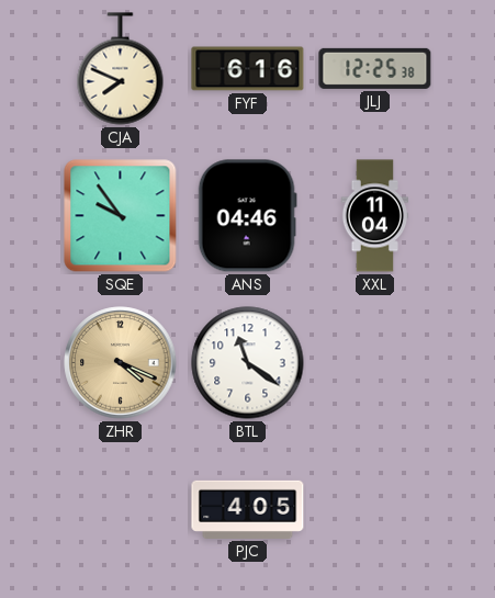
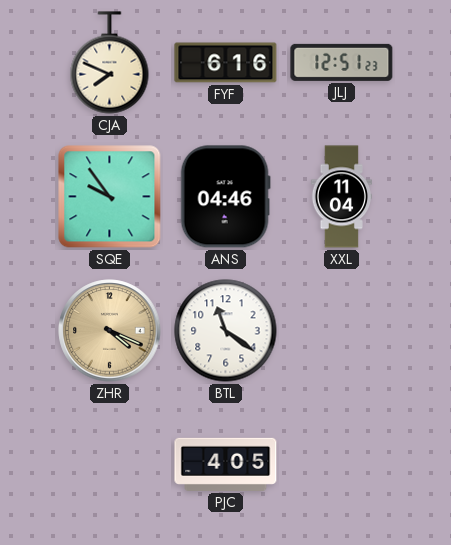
JLJ: 12:25 -> 12:51
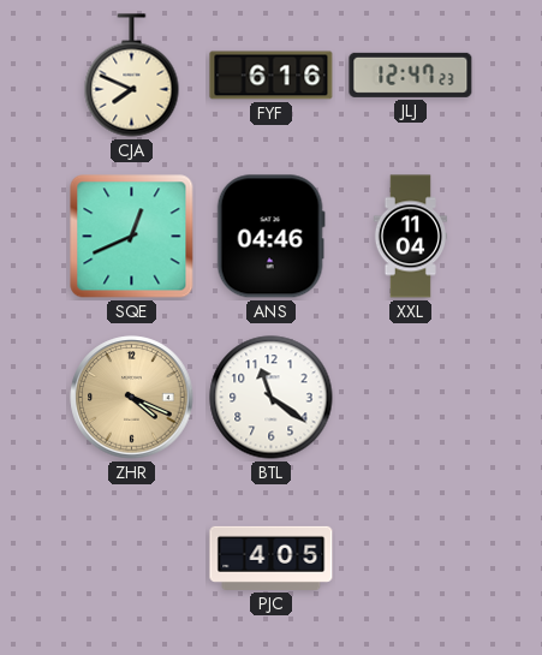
JLJ: 12:51 -> 12:47
SQE: 9:54 -> 12:41
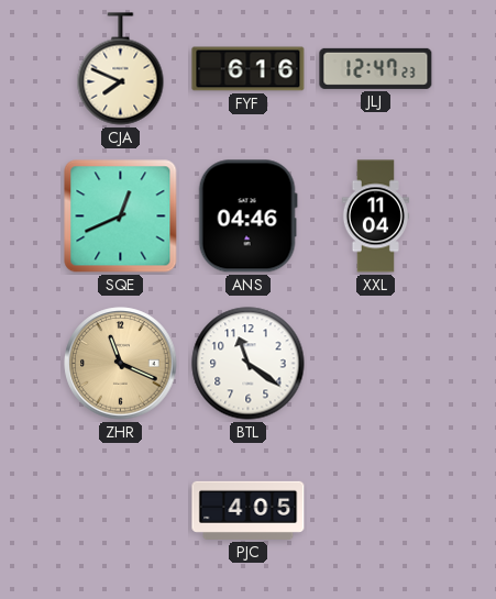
ZHR: 4:19 -> 11:19
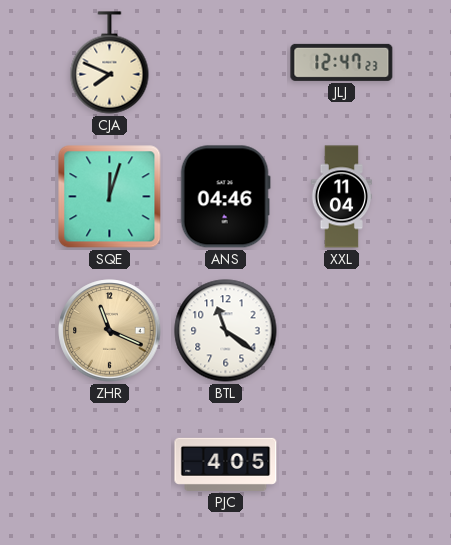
FYF: 6:16 -> none
SQE: 12:41 -> 12:03
